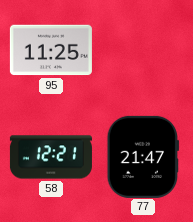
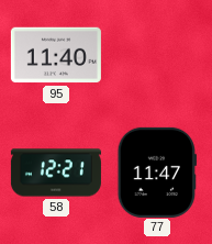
95: 11:25 -> 11:40
77: 21:47 -> 11:47
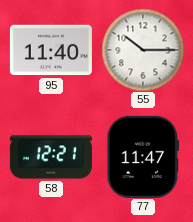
55: none -> 10:15
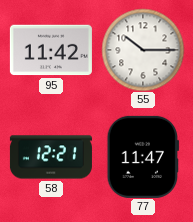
95: 11:40 -> 11:42
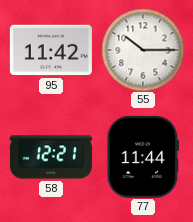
77: 11:47 -> 11:44
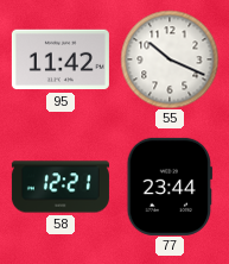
55: 10:15 -> 10:19
77: 11:44 -> 23:44
